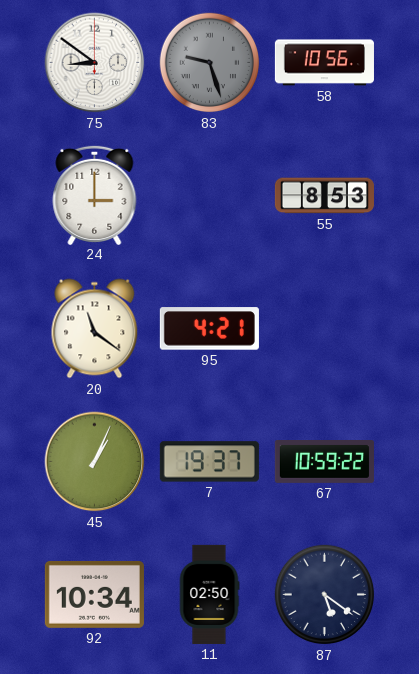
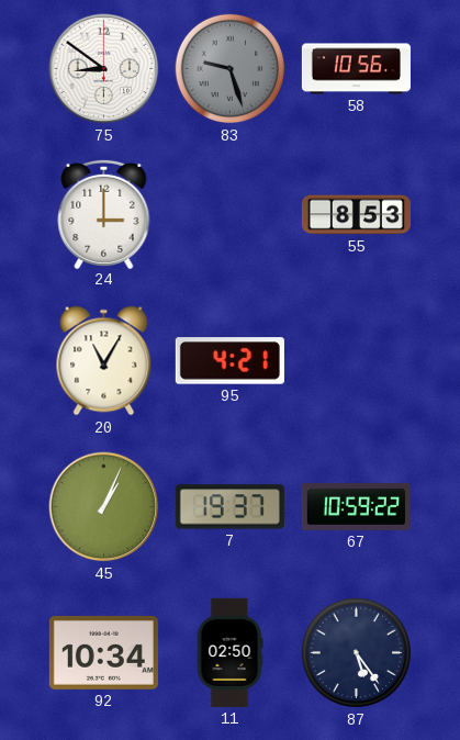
20: 11:21 -> 11:05
87: 5:21 -> 5:24
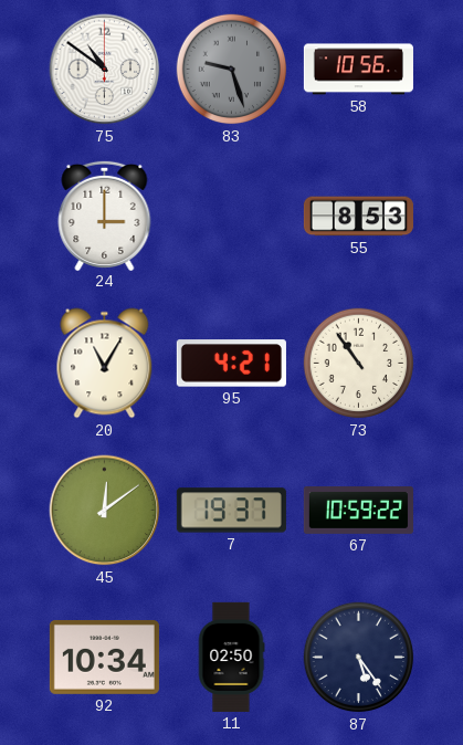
75: 8:51 -> 10:51
73: none -> 10:54
45: 1:04 -> 12:09
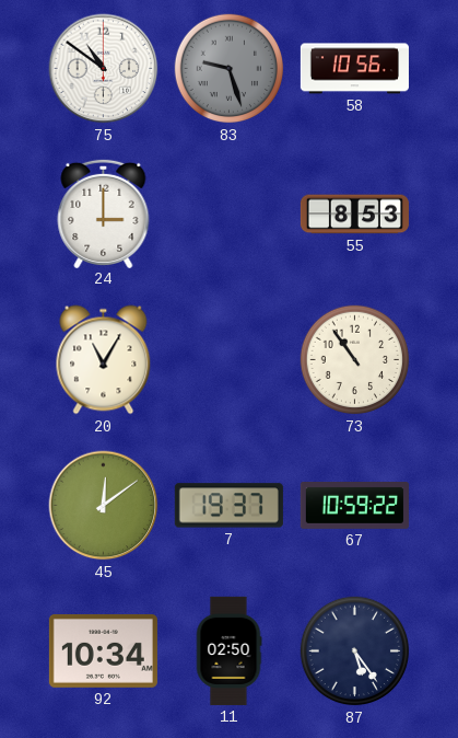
95: 4:21 -> none
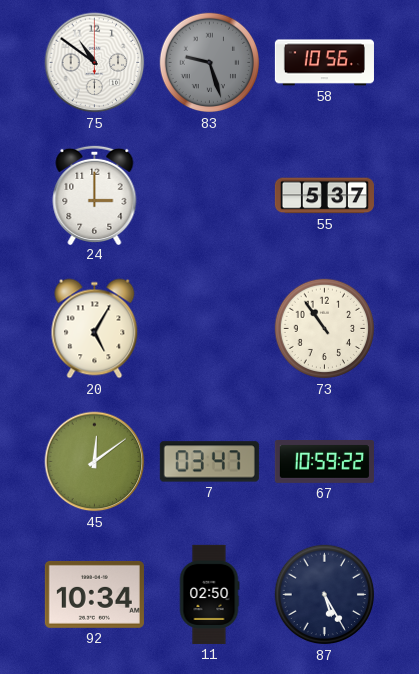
55: 8:53 -> 5:37
20: 11:05 -> 5:05
7: 19:37 -> 03:47
87: 5:24 -> 5:25
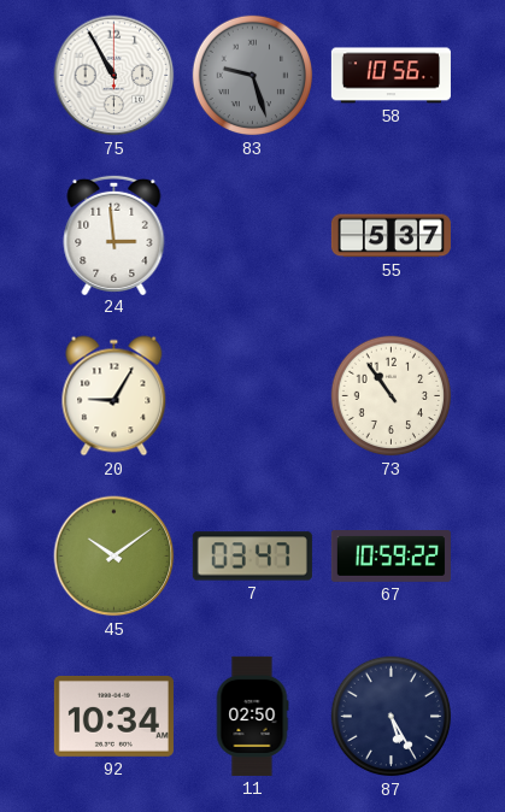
75: 10:51 -> 10:55
24: 3:00 -> 2:59
20: 5:05 -> 9:05
45: 12:09 -> 10:09
